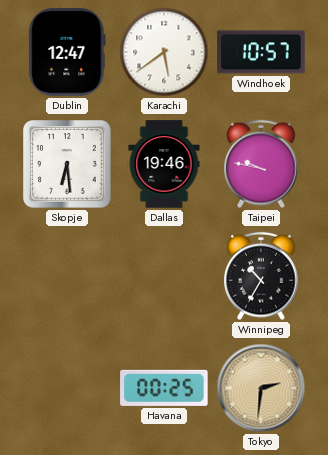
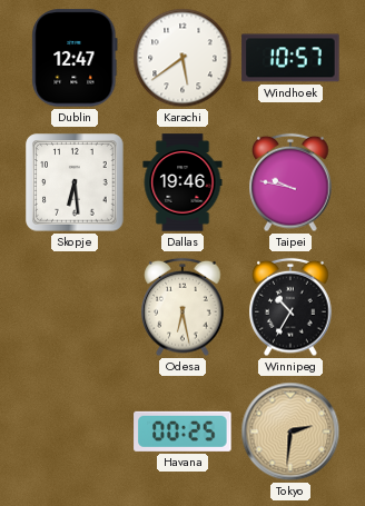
Odesa: none -> 6:28
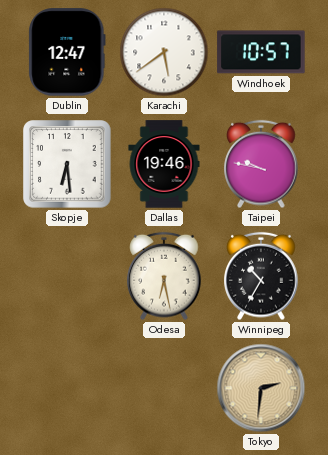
Havana: 00:25 -> none
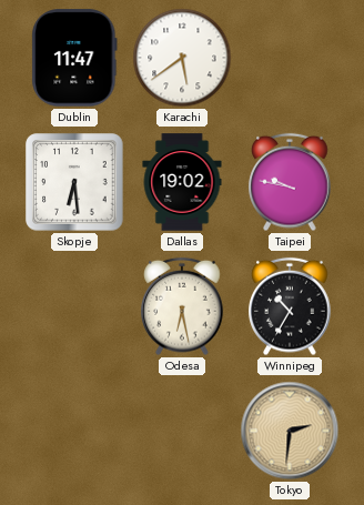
Dublin: 12:47 -> 11:47
Windhoek: 10:57 -> none
Dallas: 19:46 -> 19:02
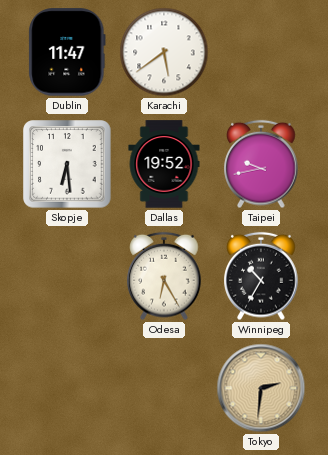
Dallas: 19:02 -> 19:52
Taipei: 9:47 -> 9:43
Odesa: 6:28 -> 6:25
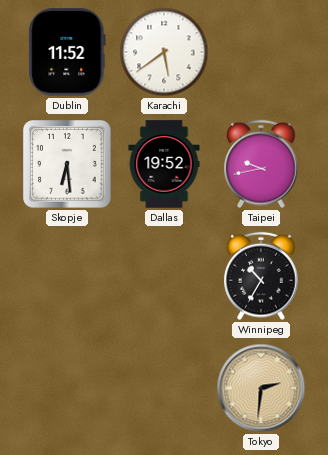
Dublin: 11:47 -> 11:52
Odesa: 6:25 -> none
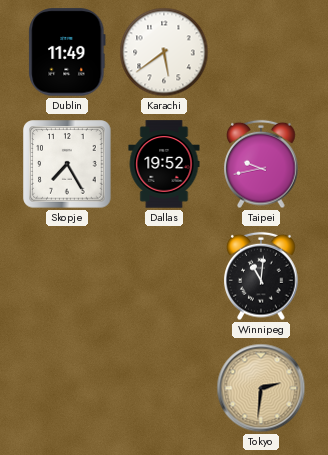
Dublin: 11:52 -> 11:49
Skopje: 6:29 -> 7:25
Winnipeg: 10:35 -> 11:01
